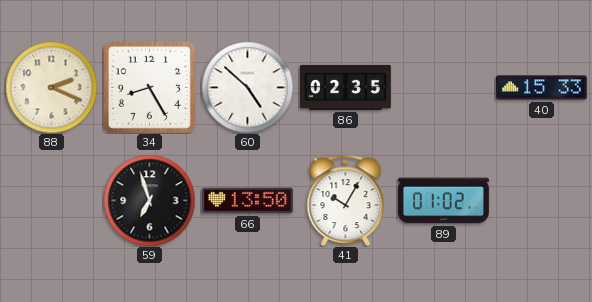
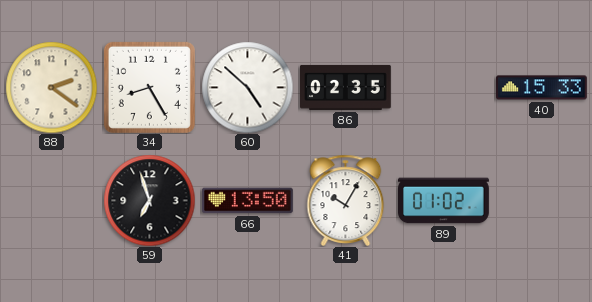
88: 2:19 -> 2:21
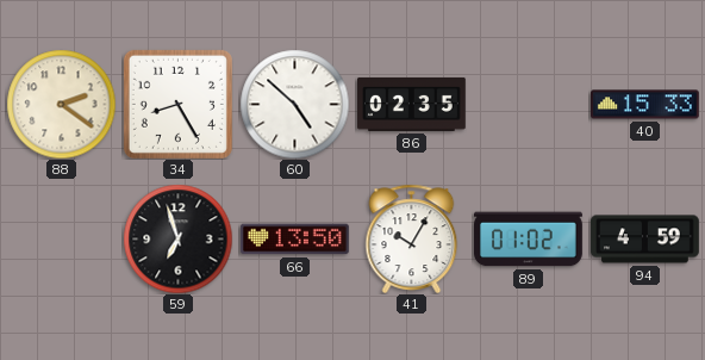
94: none -> 4:59
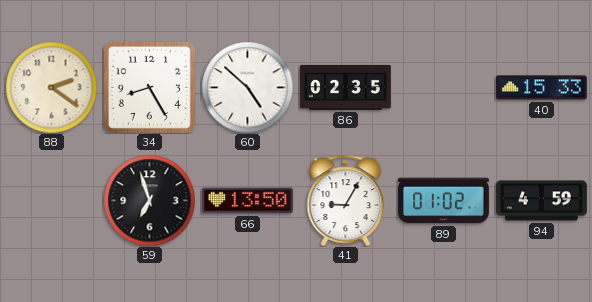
41: 10:05 -> 9:05
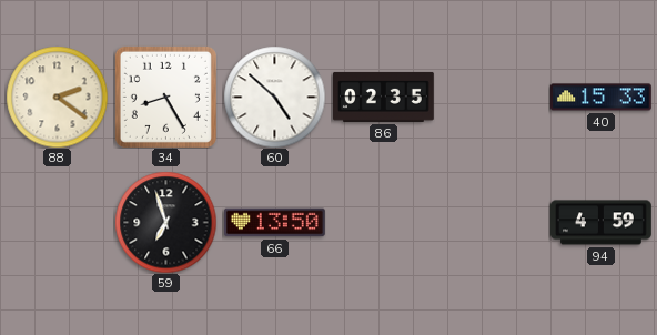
41: 9:05 -> none
89: 01:02 -> none
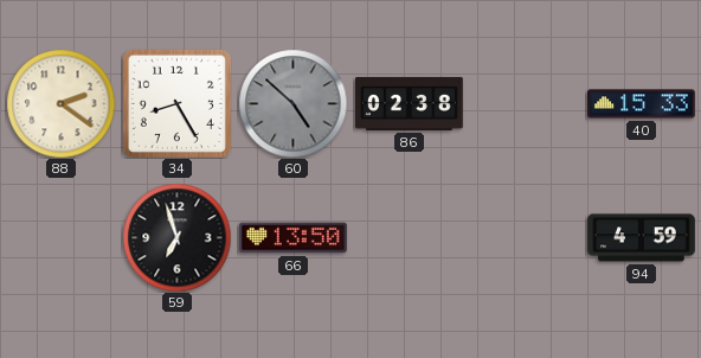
60 dial: white -> grey
86: 02:35 -> 02:38
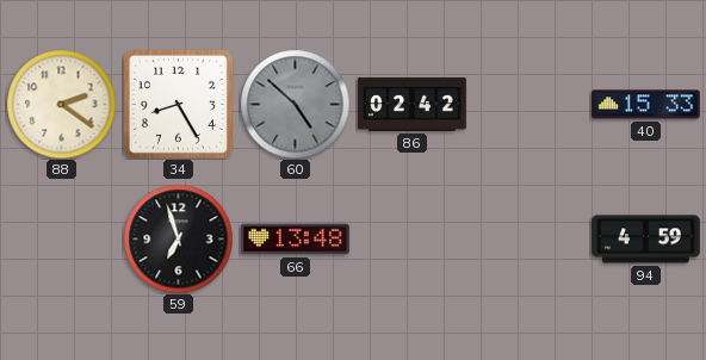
86: 02:38 -> 02:42
66: 13:50 -> 13:48
